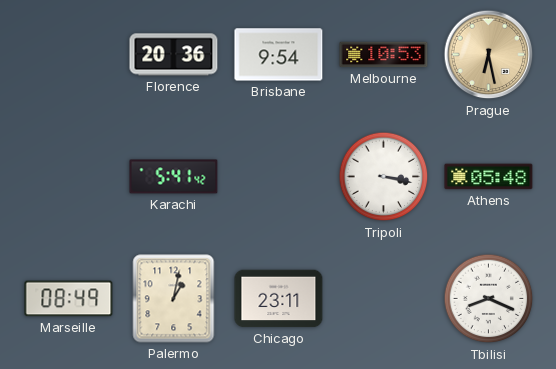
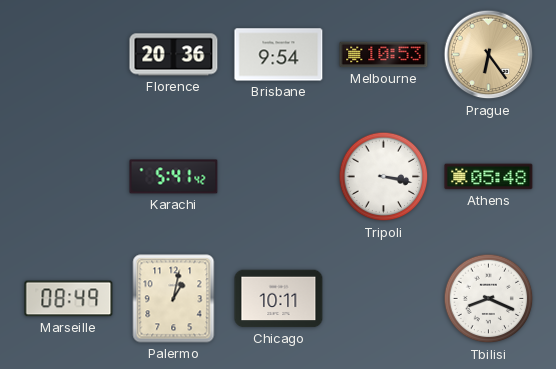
Prague: 6:28 -> 6:24
Chicago: 23:11 -> 10:11
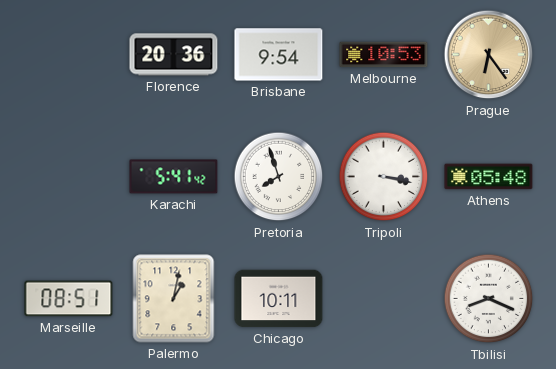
Pretoria: none -> 7:57
Marseille: 08:49 -> 08:51
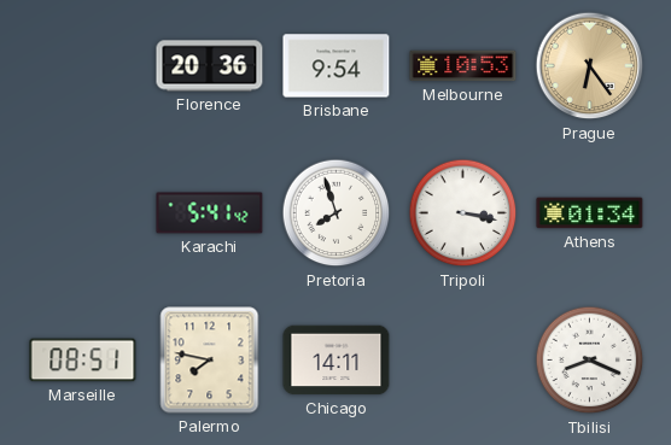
Athens: 05:48 -> 01:34
Palermo: 1:02 -> 7:47
Chicago: 10:11 -> 14:11
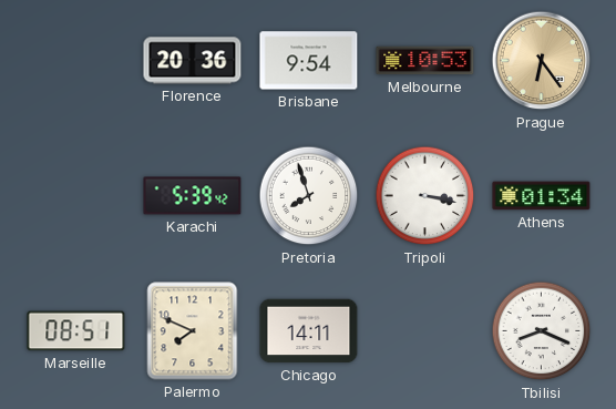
Karachi: 5:41 -> 5:39
Palermo: 7:47 -> 7:49
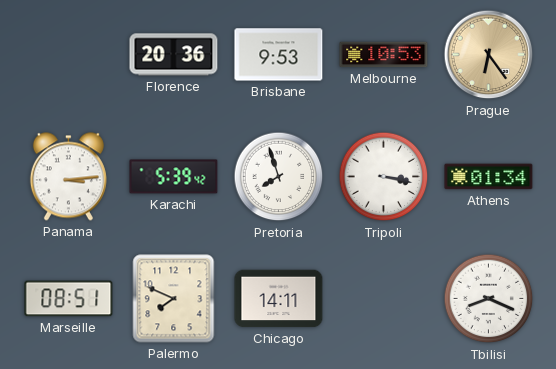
Brisbane: 9:54 -> 9:53
Panama: none -> 3:14
